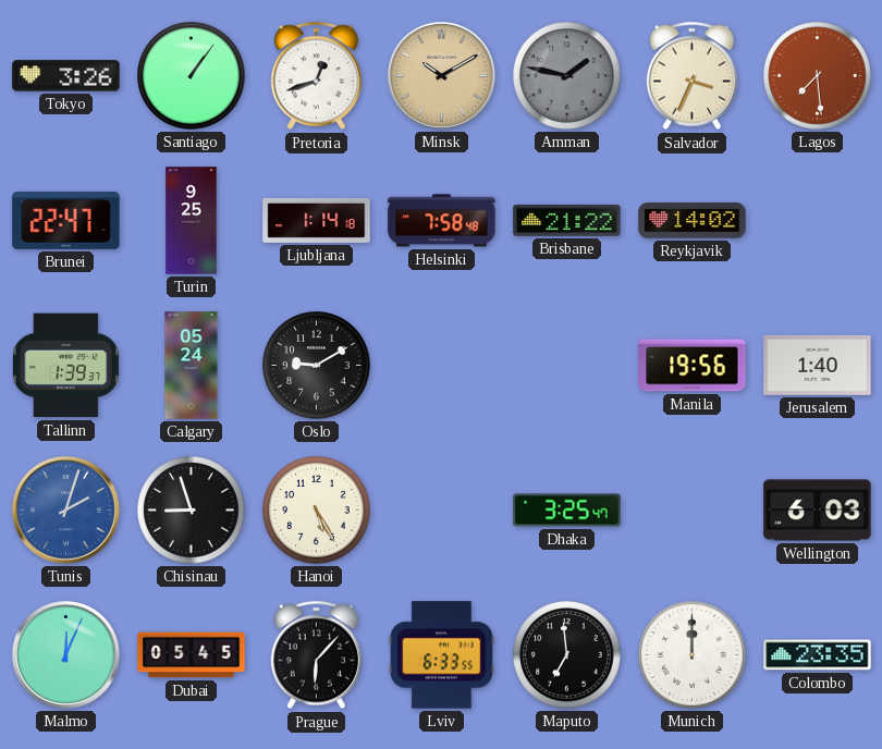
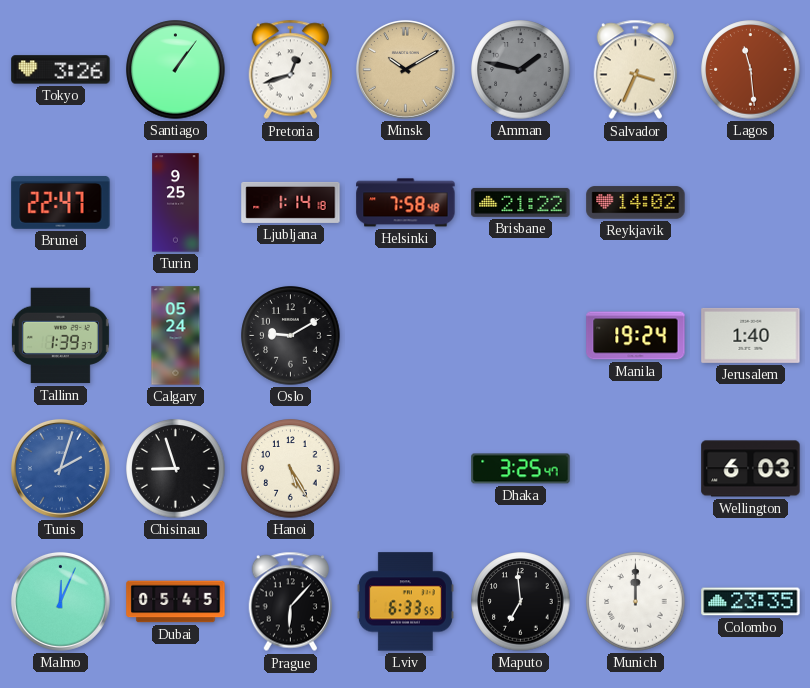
Lagos: 7:29 -> 11:29
Manila: 19:56 -> 19:24
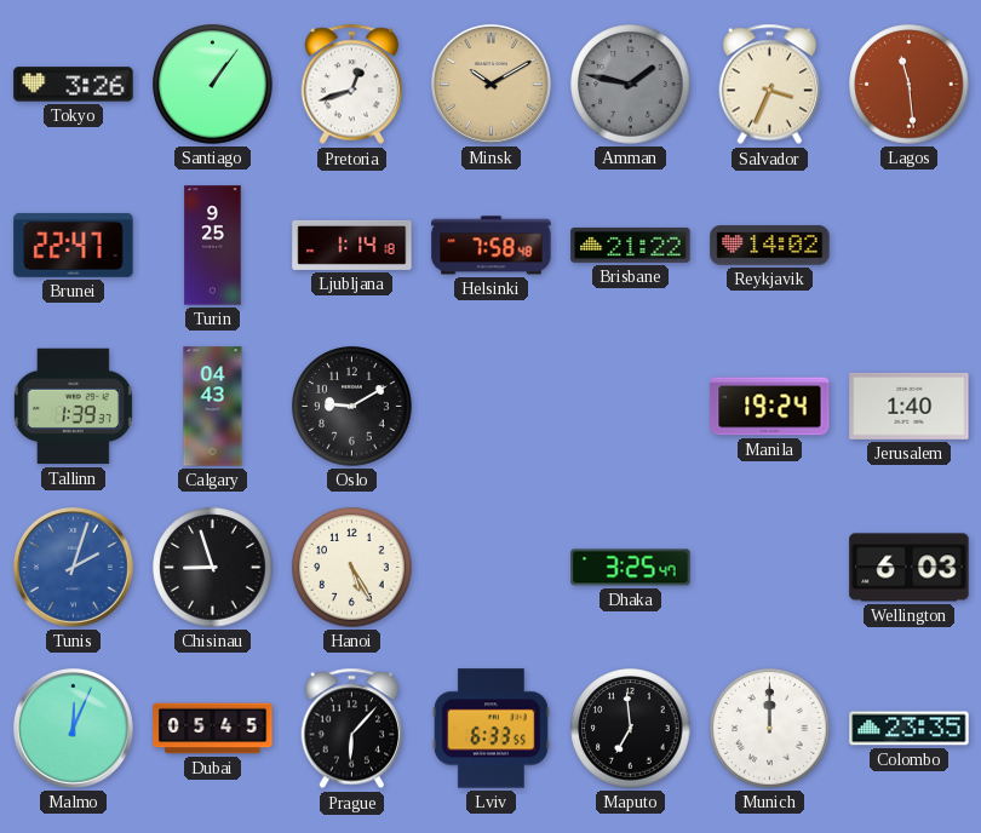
Calgary: 05:24 -> 04:43
